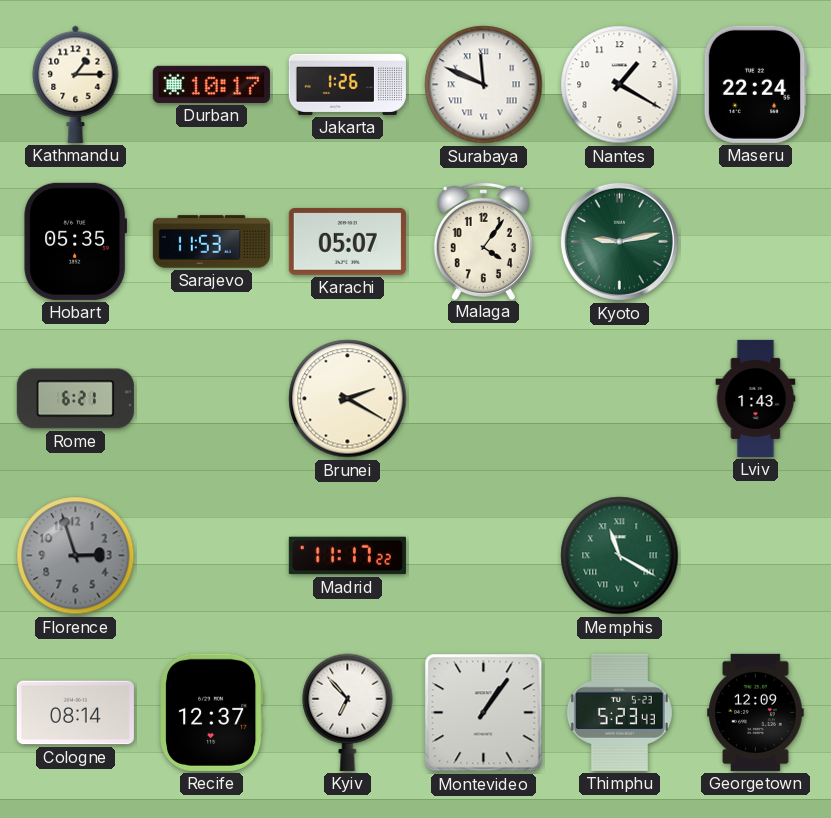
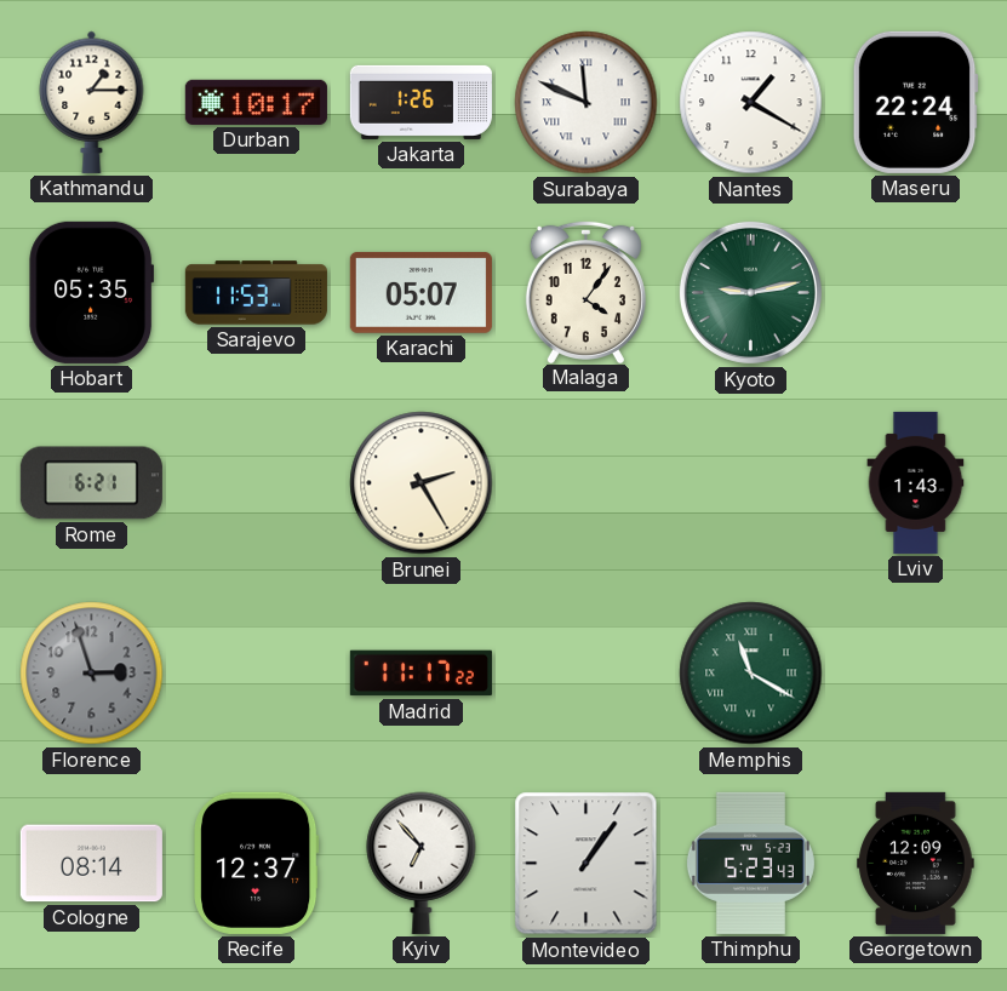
Brunei: 2:20 -> 2:25
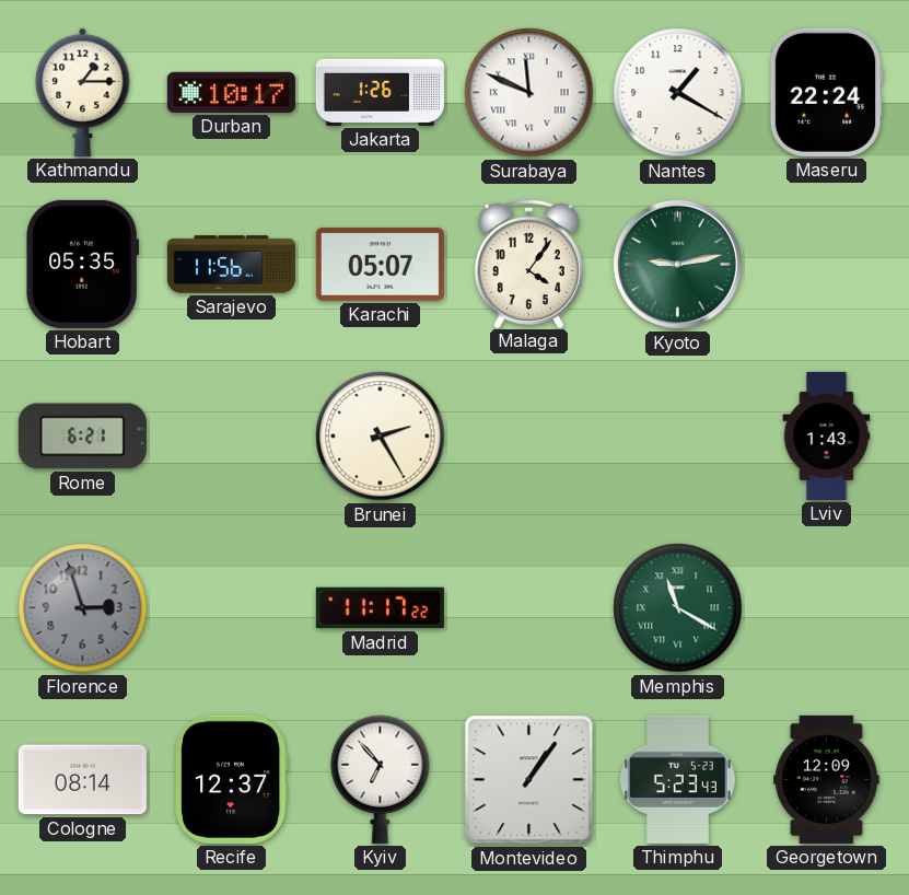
Sarajevo: 11:53 -> 11:56
